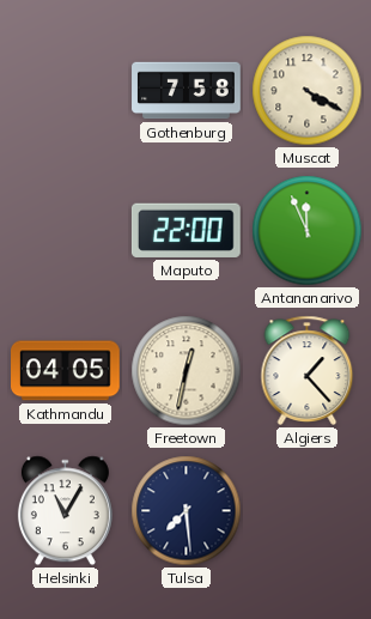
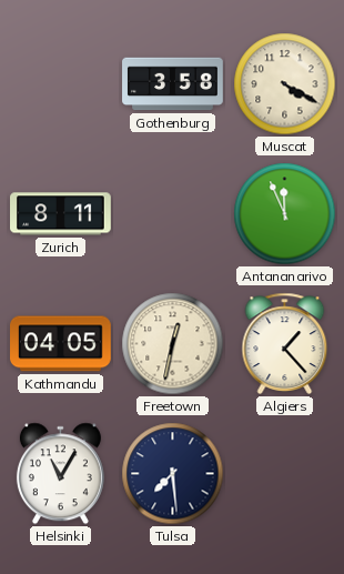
Gothenburg: 7:58 -> 3:58
Zurich: none -> 8:11
Maputo: 22:00 -> none
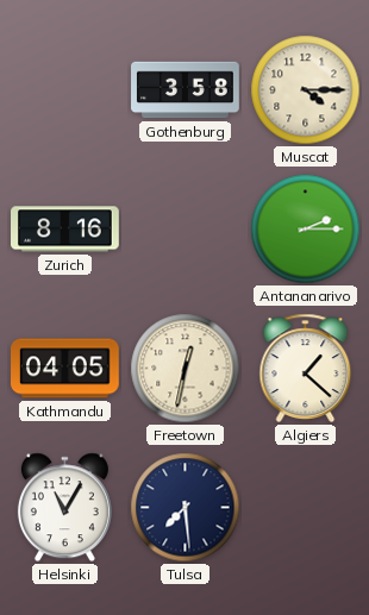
Muscat: 4:20 -> 4:15
Zurich: 8:11 -> 8:16
Antananarivo: 11:56 -> 2:15
Algiers: 1:23 -> 1:22
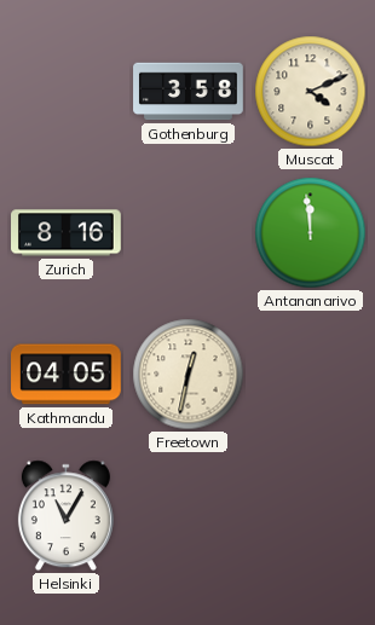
Muscat: 4:15 -> 4:11
Antananarivo: 2:15 -> 11:59
Algiers: 1:22 -> none
Tulsa: 7:29 -> none
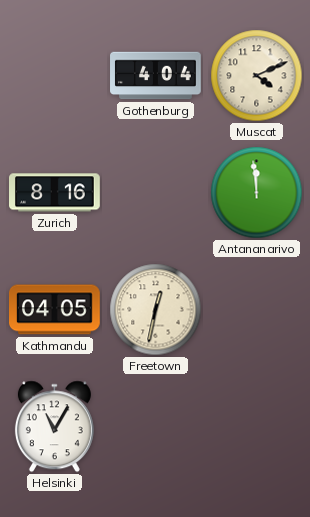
Gothenburg: 3:58 -> 4:04
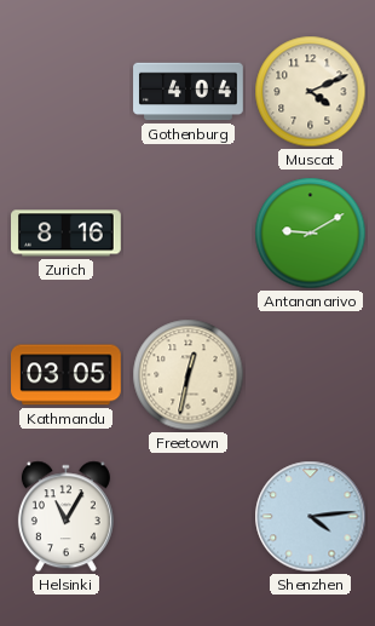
Antananarivo: 11:59 -> 9:10
Kathmandu: 04:05 -> 03:05
Shenzhen: none -> 4:14
